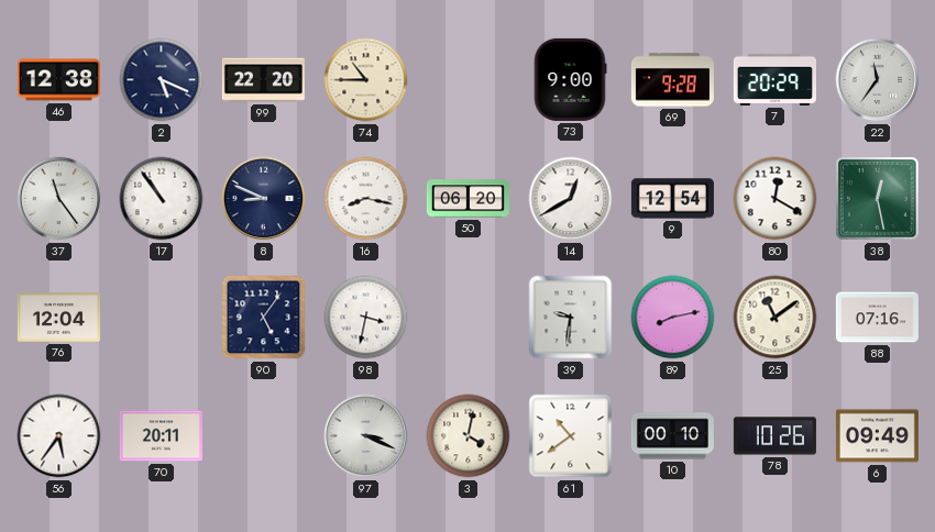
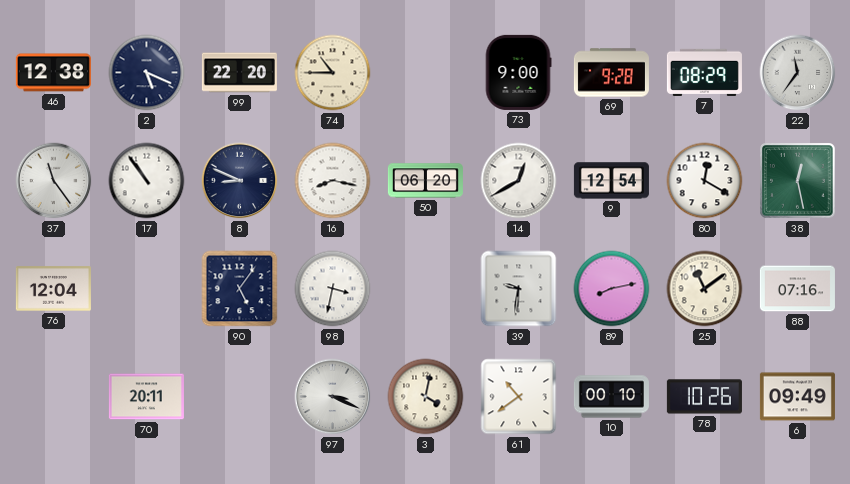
7: 20:29 -> 08:29
56: 5:36 -> none
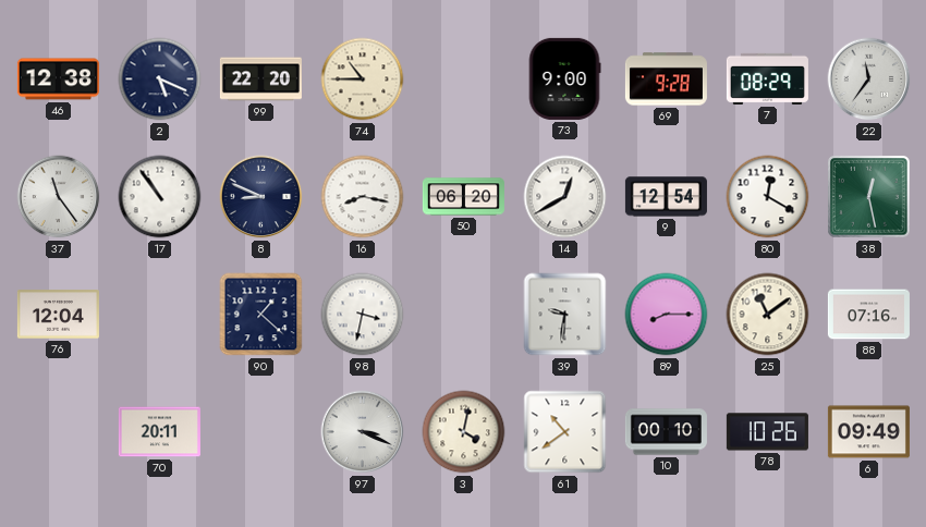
90: 5:06 -> 1:22
89: 8:13 -> 8:15
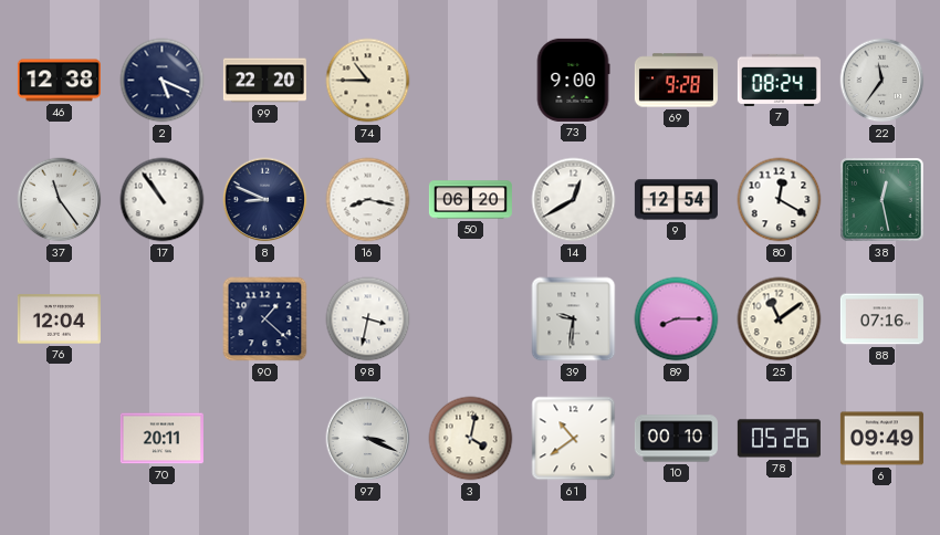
7: 08:29 -> 08:24
78: 10:26 -> 05:26
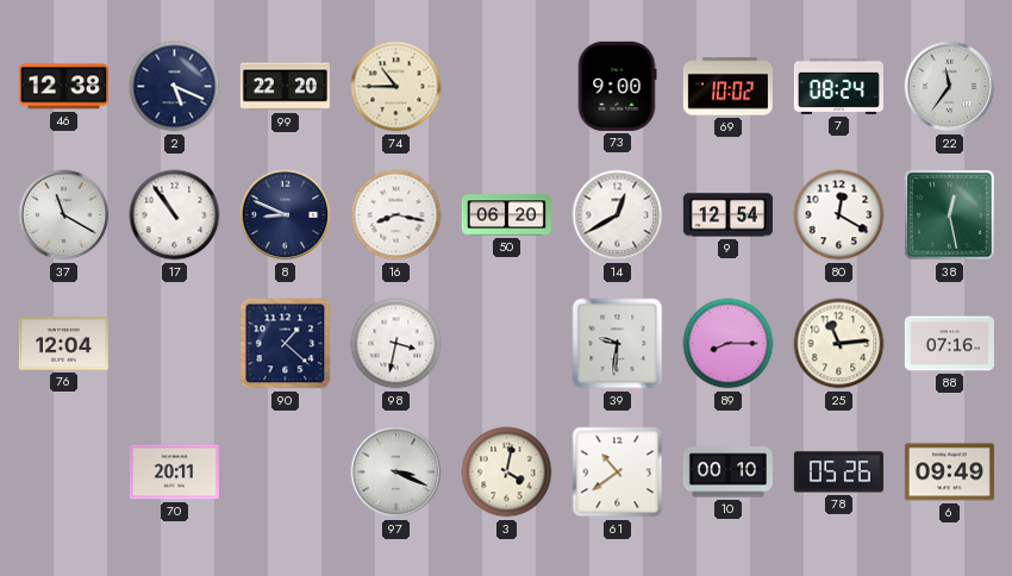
69: 9:28 -> 10:02
37: 11:24 -> 11:20
25: 11:09 -> 11:14
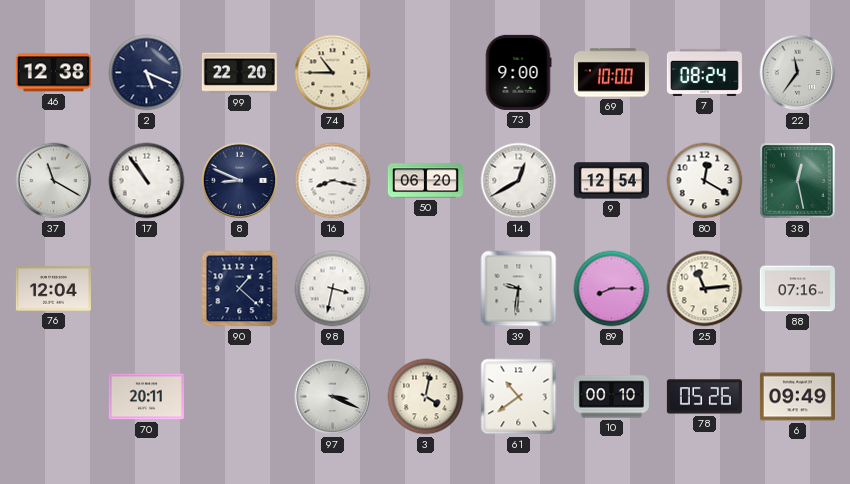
69: 10:02 -> 10:00
